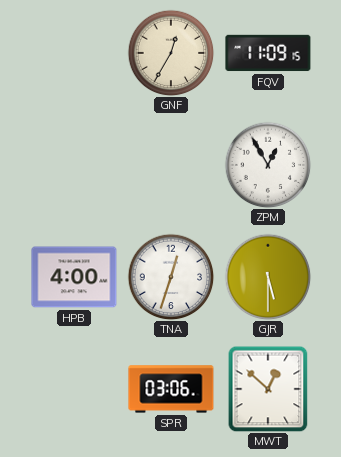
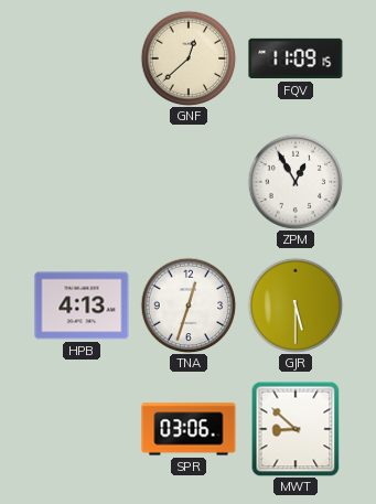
GNF: 12:35 -> 12:38
HPB: 4:00 -> 4:13
MWT: 12:52 -> 8:52
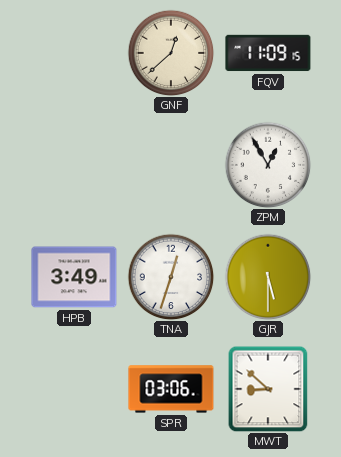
HPB: 4:13 -> 3:49
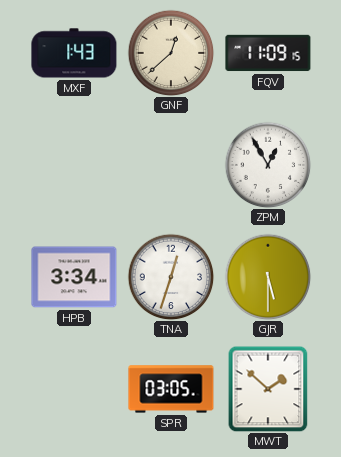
MXF: none -> 1:43
HPB: 3:49 -> 3:34
SPR: 03:06 -> 03:05
MWT: 8:52 -> 1:52
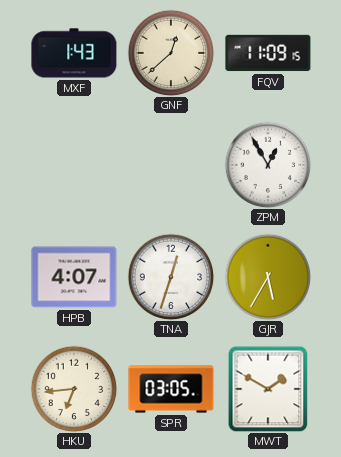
HPB: 3:34 -> 4:07
GJR: 5:30 -> 5:35
HKU: none -> 6:44
MWT: 1:52 -> 1:50
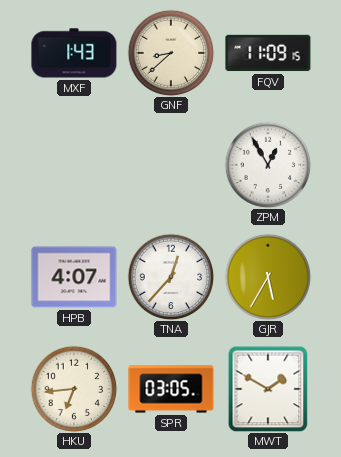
GNF: 12:38 -> 8:38
TNA: 12:33 -> 12:37
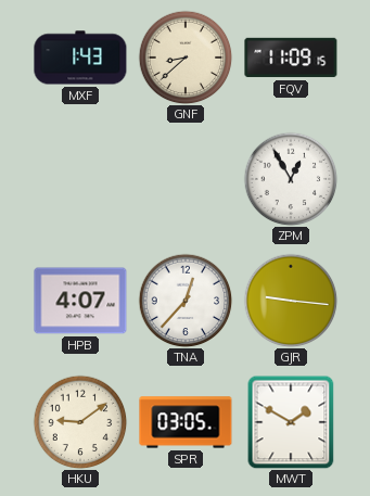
GJR: 5:35 -> 9:16
HKU: 6:44 -> 9:09
